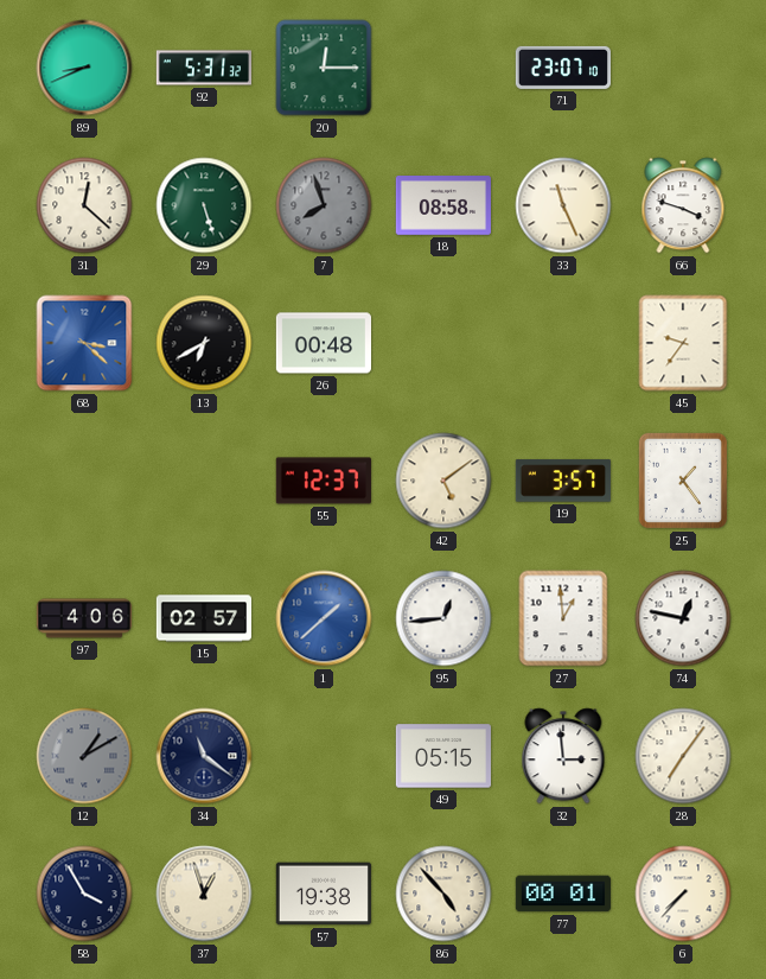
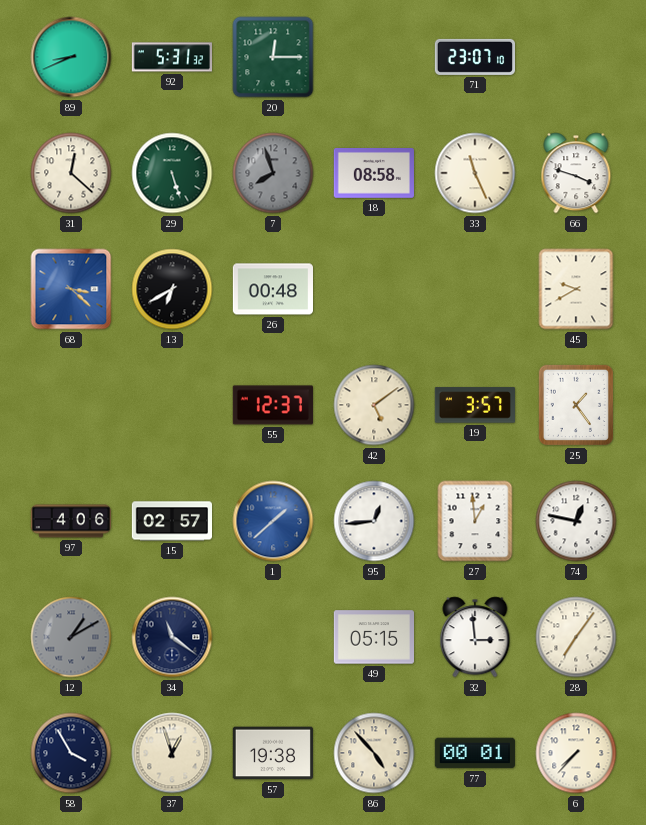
45: 9:36 -> 9:40
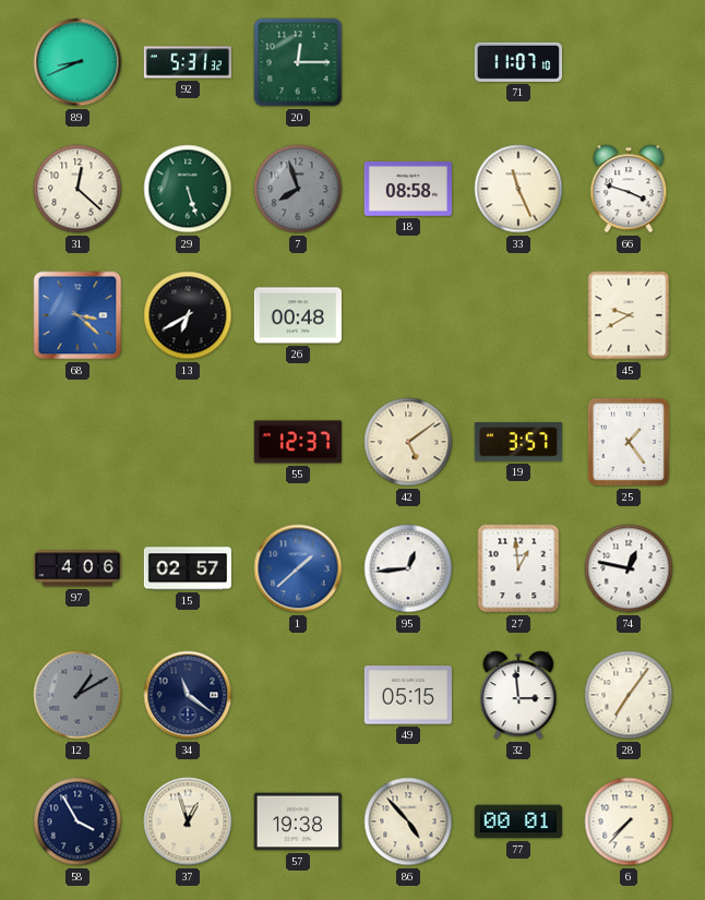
71: 23:07 -> 11:07
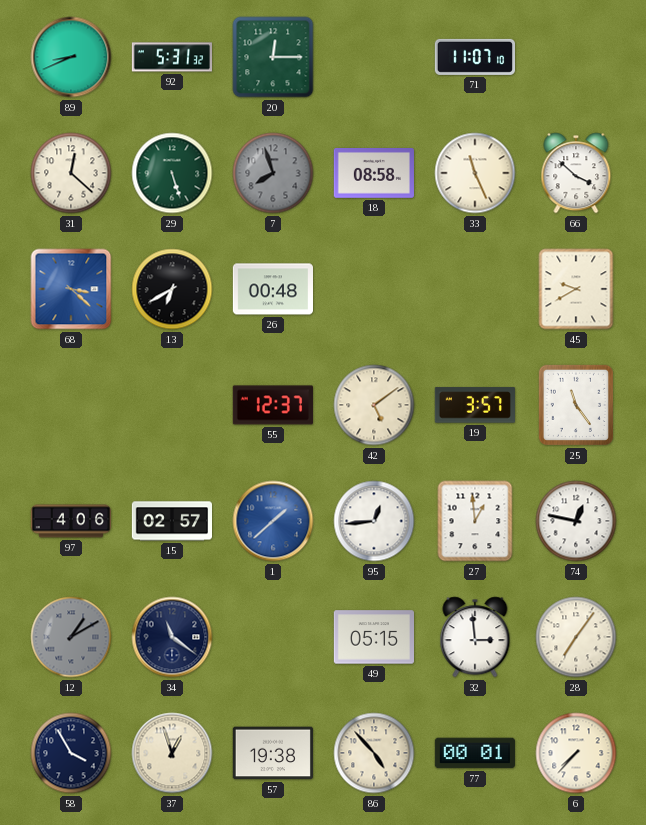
66: 3:48 -> 3:52
25: 1:24 -> 11:24
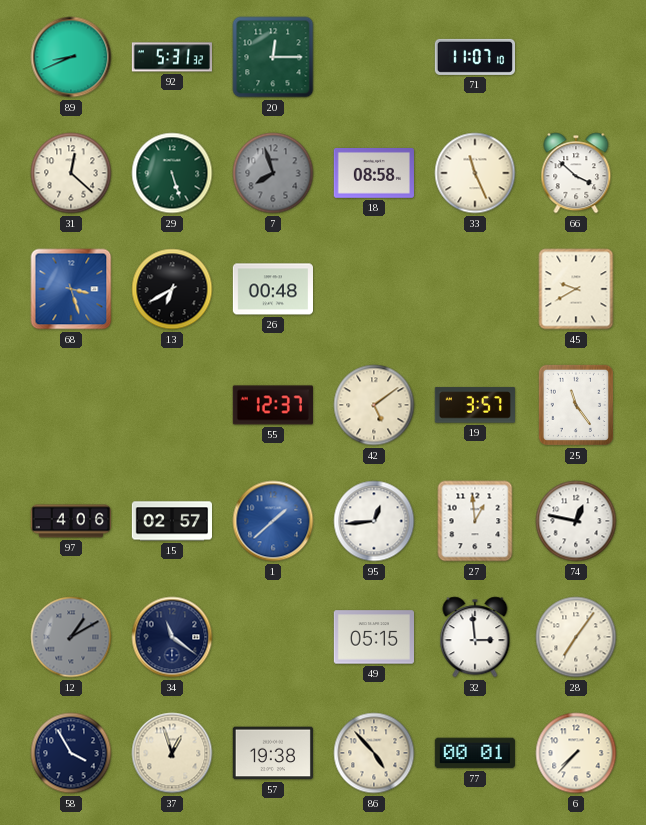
68: 3:22 -> 3:27
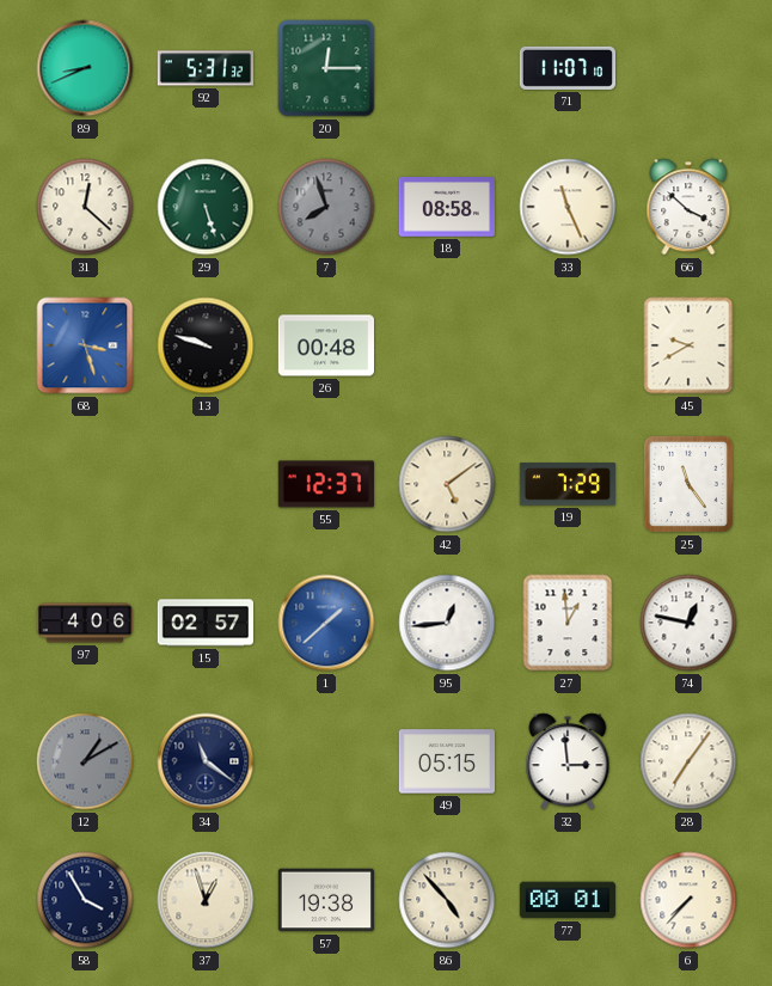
13: 6:40 -> 9:48
19: 3:57 -> 7:29
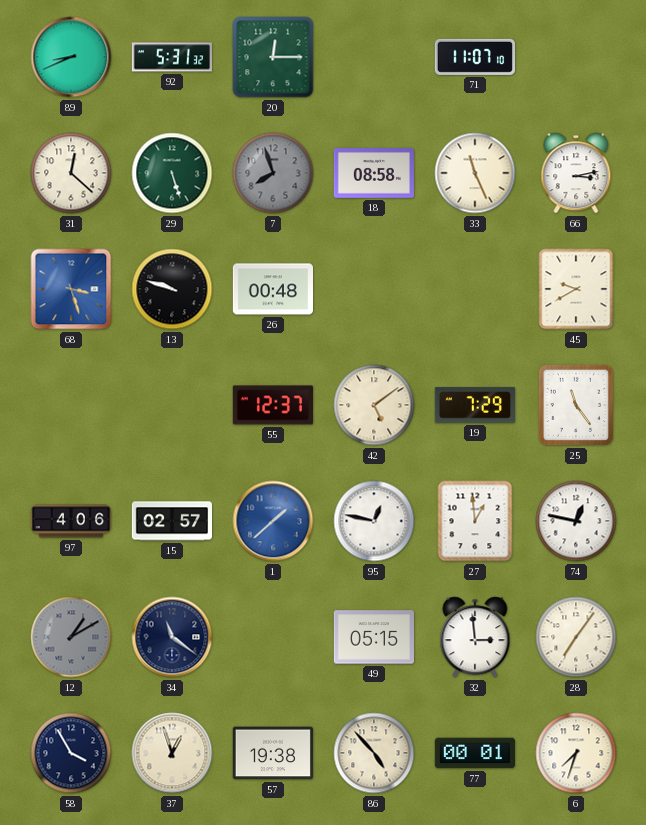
66: 3:52 -> 3:13
95: 12:44 -> 12:47
6: 7:37 -> 7:33
